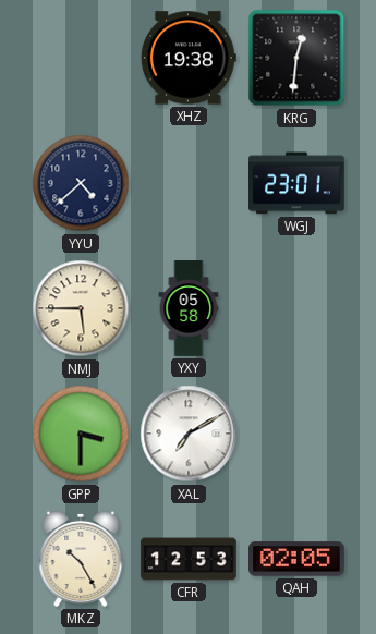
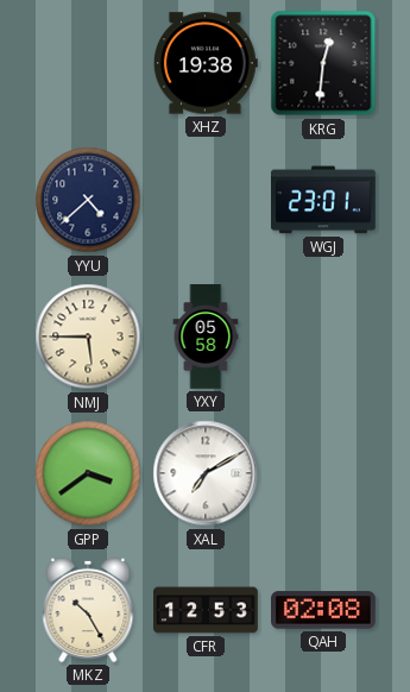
GPP: 3:30 -> 3:39
QAH: 02:05 -> 02:08
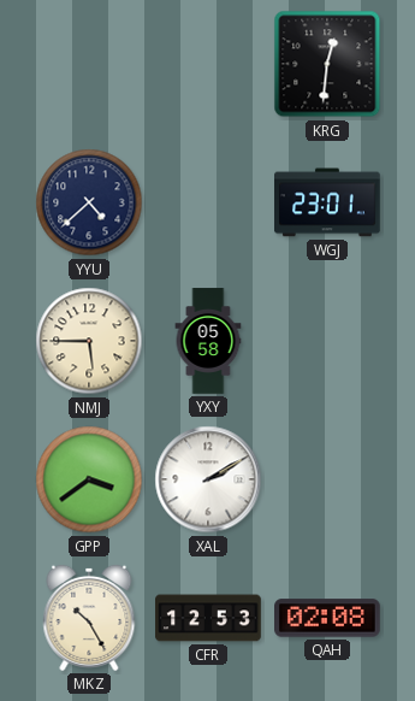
XHZ: 19:38 -> none
XAL: 7:10 -> 2:10
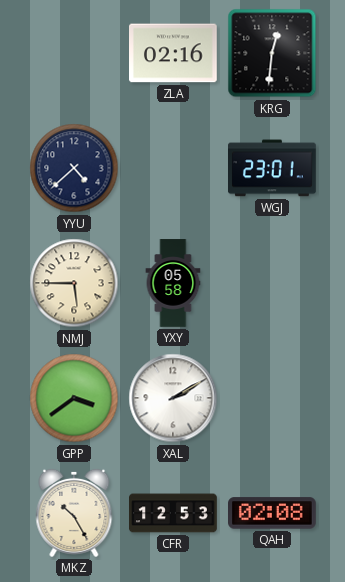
ZLA: none -> 02:16
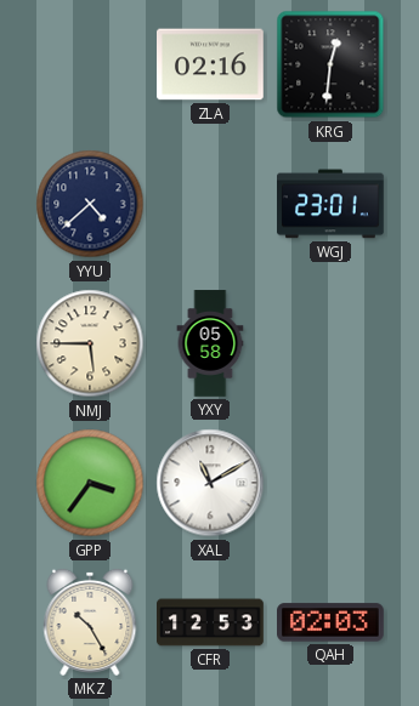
GPP: 3:39 -> 3:36
XAL: 2:10 -> 11:10
QAH: 02:08 -> 02:03
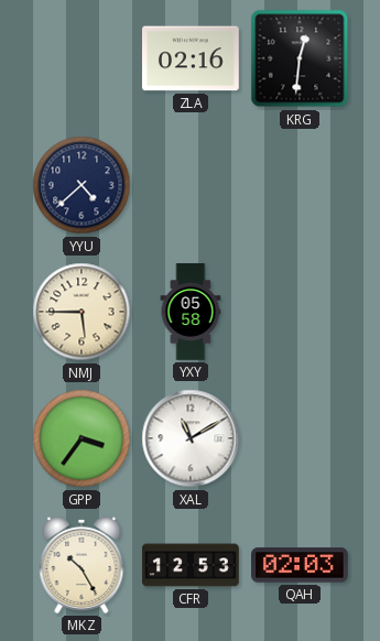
WGJ: 23:01 -> none
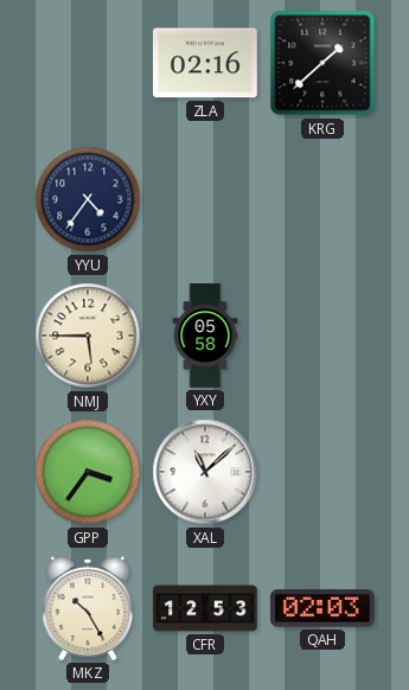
KRG: 12:31 -> 1:38
YYU: 4:38 -> 4:36
XAL: 11:10 -> 11:08
